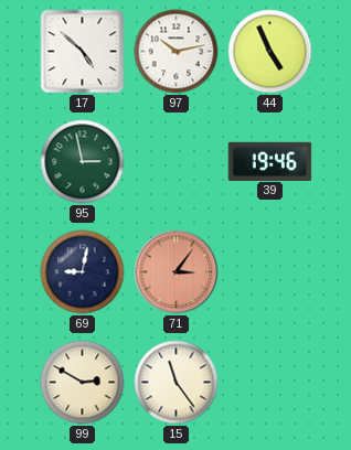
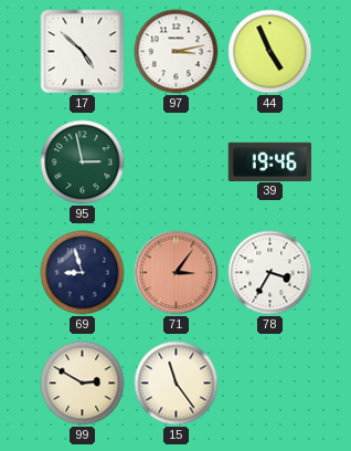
97: 10:13 -> 3:13
69: 9:02 -> 8:57
78: none -> 3:35
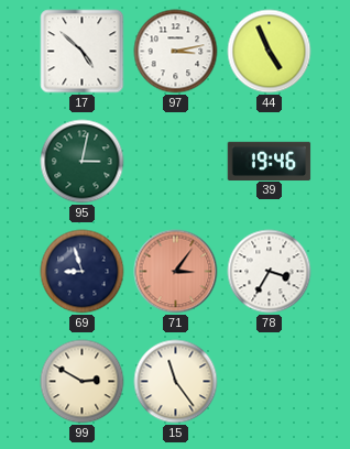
95: 2:58 -> 3:02
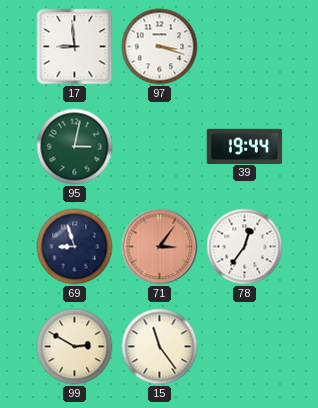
17: 4:52 -> 8:59
97: 3:13 -> 3:18
44: 4:56 -> none
39: 19:46 -> 19:44
78: 3:35 -> 12:36
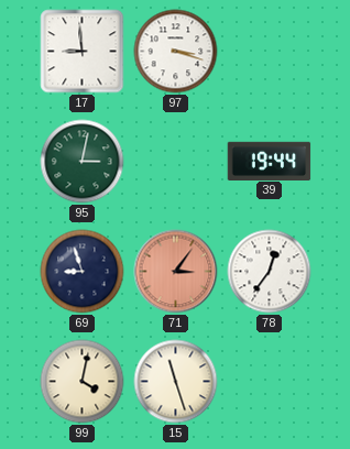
99: 2:50 -> 4:02
15: 11:24 -> 11:27
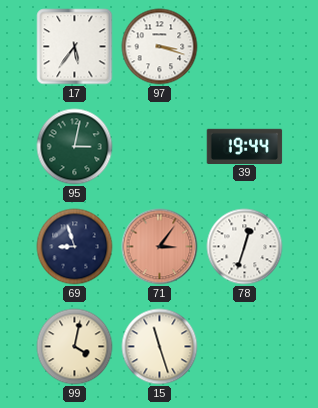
17: 8:59 -> 5:36
78: 12:36 -> 12:33
